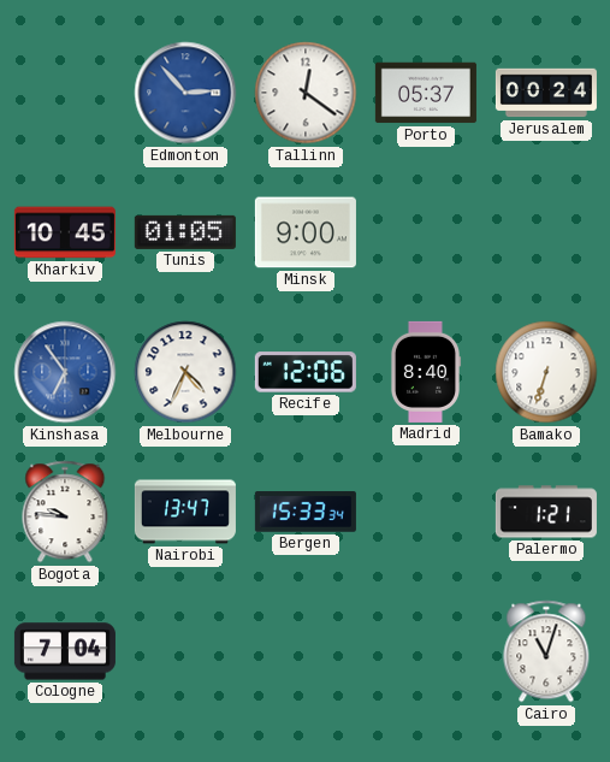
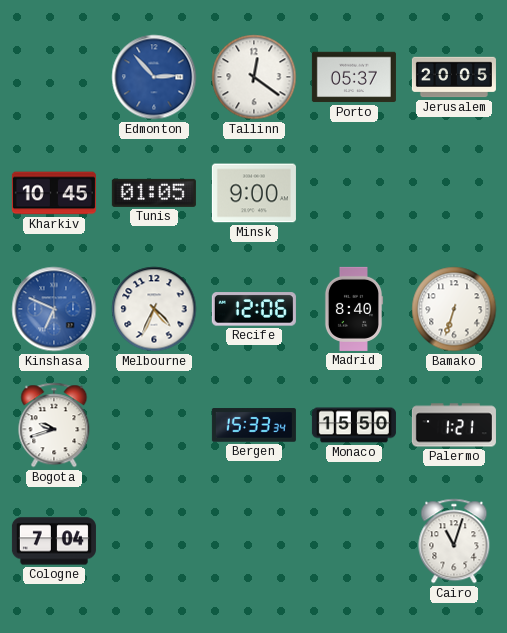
Jerusalem: 00:24 -> 20:05
Kinshasa: 6:54 -> 6:49
Bogota: 9:46 -> 9:42
Nairobi: 13:47 -> none
Monaco: none -> 15:50
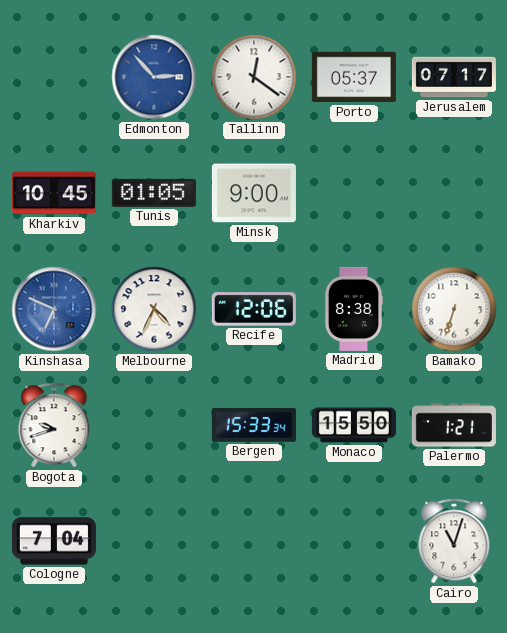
Jerusalem: 20:05 -> 07:17
Madrid: 8:40 -> 8:38
